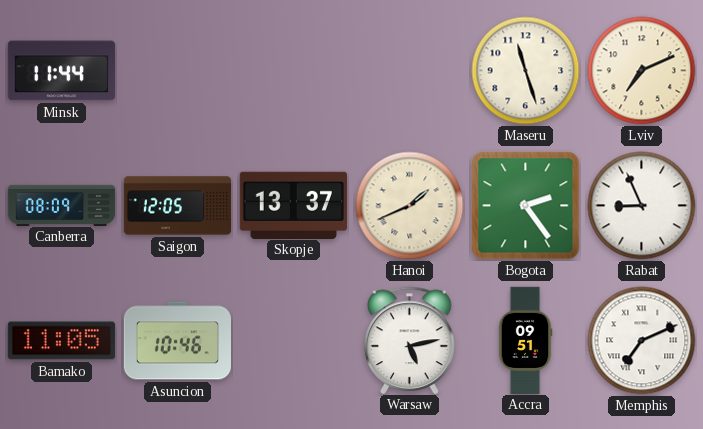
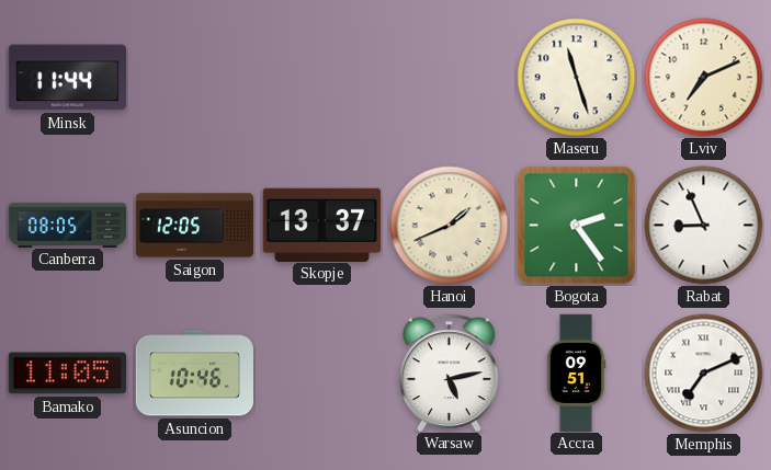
Canberra: 08:09 -> 08:05
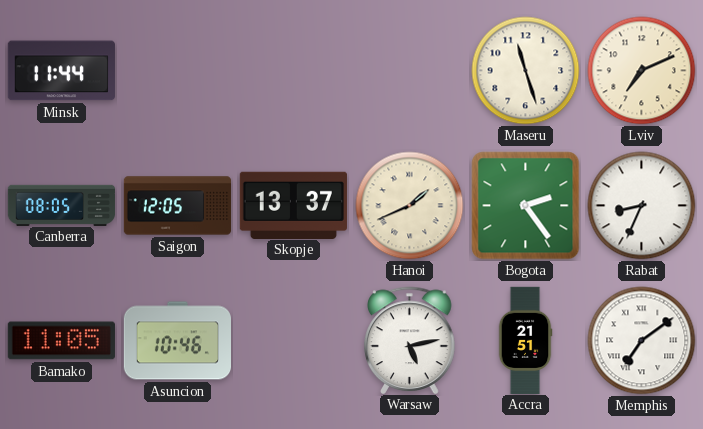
Rabat: 8:56 -> 8:34
Accra: 09:51 -> 21:51
Memphis: 7:11 -> 7:09
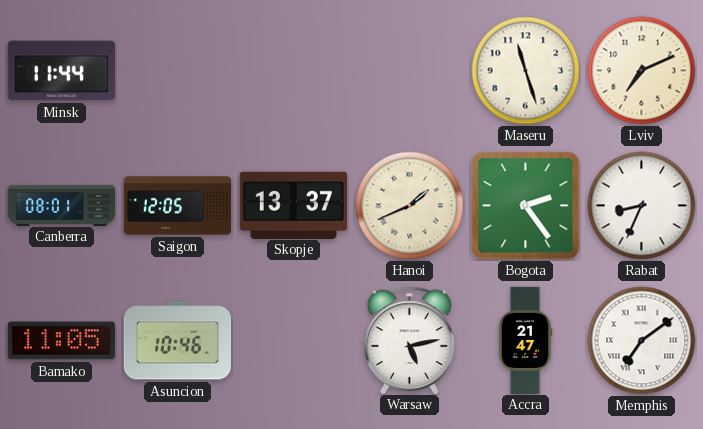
Canberra: 08:05 -> 08:01
Accra: 21:51 -> 21:47
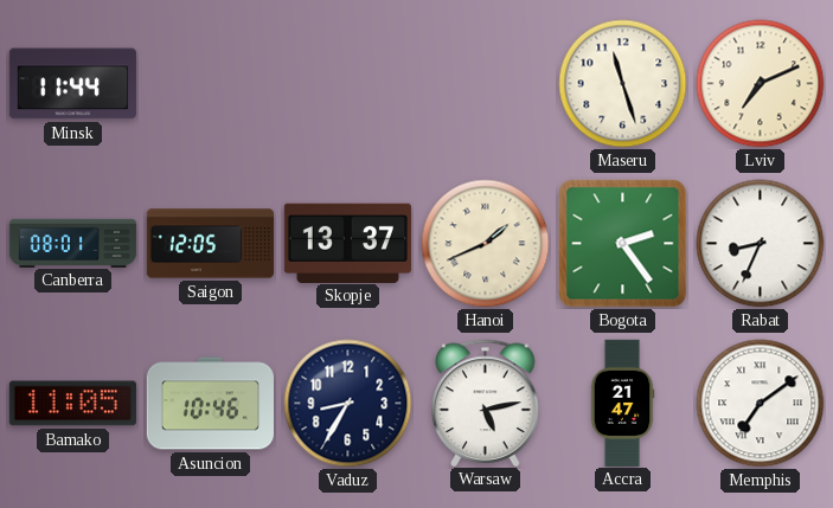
Vaduz: none -> 8:35
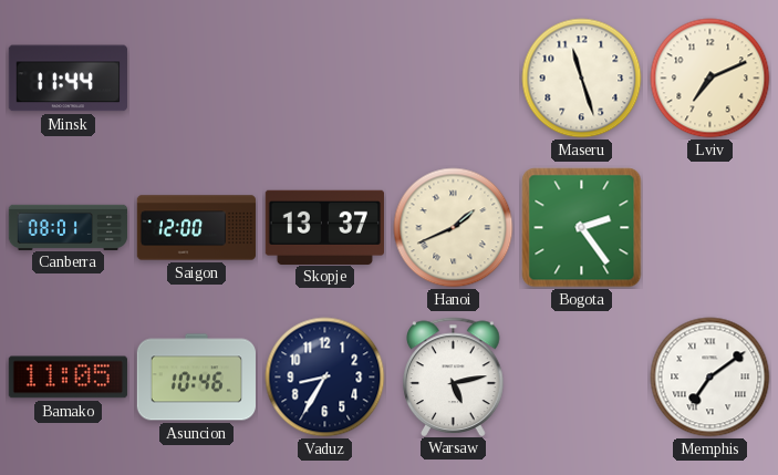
Saigon: 12:05 -> 12:00
Rabat: 8:34 -> none
Accra: 21:47 -> none
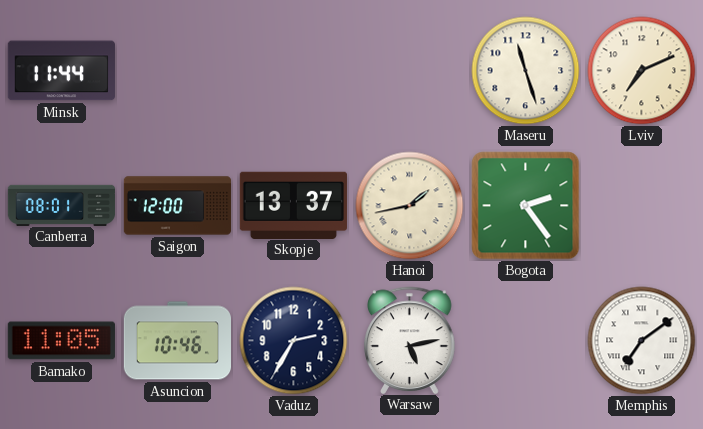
Hanoi: 1:41 -> 1:43
Vaduz: 8:35 -> 2:35
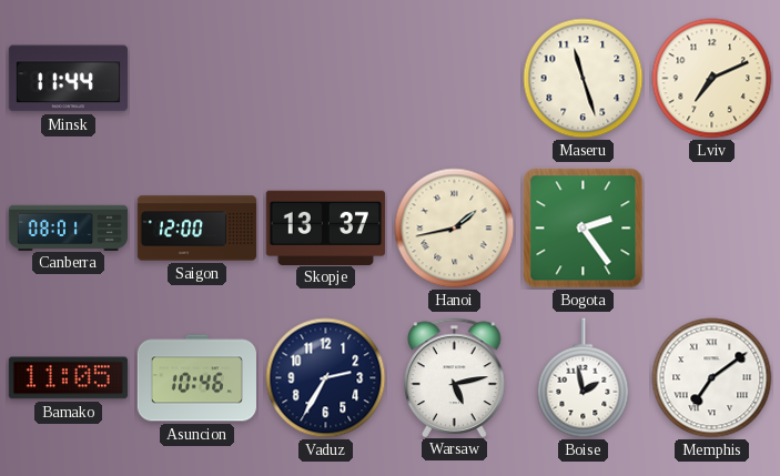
Boise: none -> 1:58
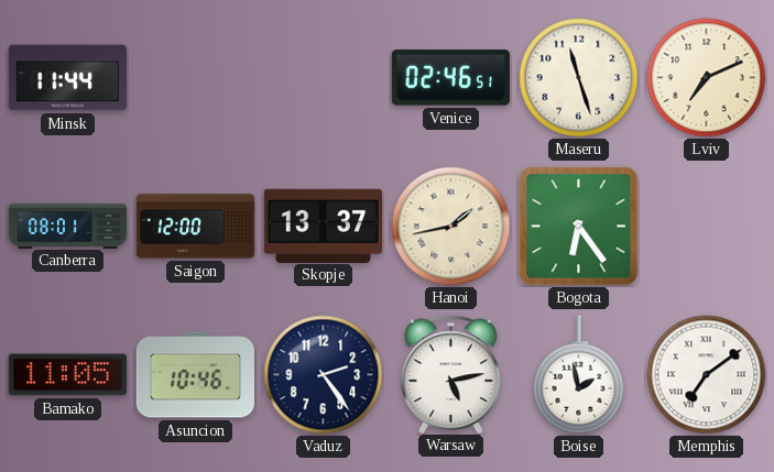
Venice: none -> 02:46
Bogota: 2:24 -> 6:24
Vaduz: 2:35 -> 2:24
